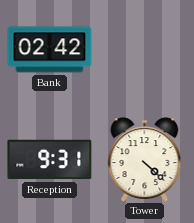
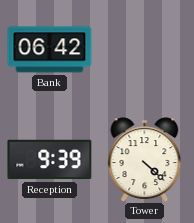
Bank: 02:42 -> 06:42
Reception: 9:31 -> 9:39
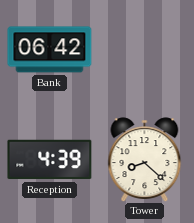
Reception: 9:39 -> 4:39
Tower: 4:22 -> 8:22
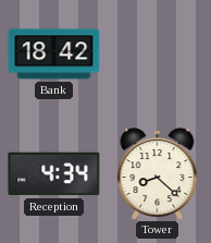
Bank: 06:42 -> 18:42
Reception: 4:39 -> 4:34
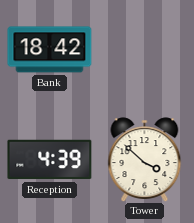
Reception: 4:34 -> 4:39
Tower: 8:22 -> 3:52
